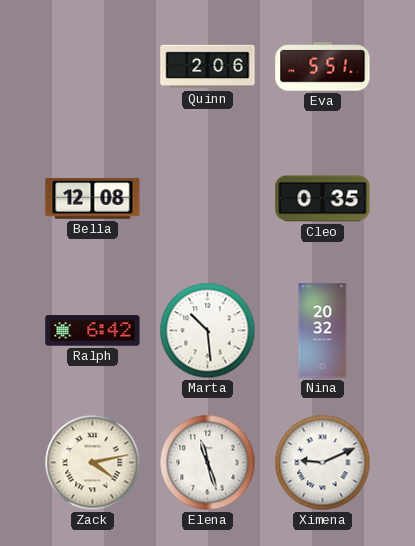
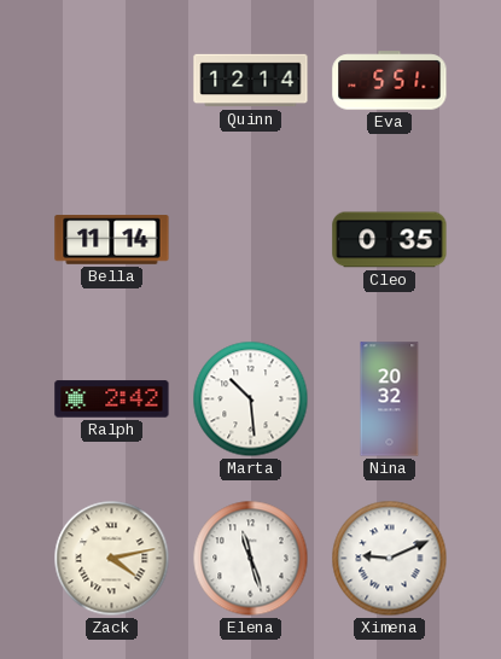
Quinn: 2:06 -> 12:14
Bella: 12:08 -> 11:14
Ralph: 6:42 -> 2:42
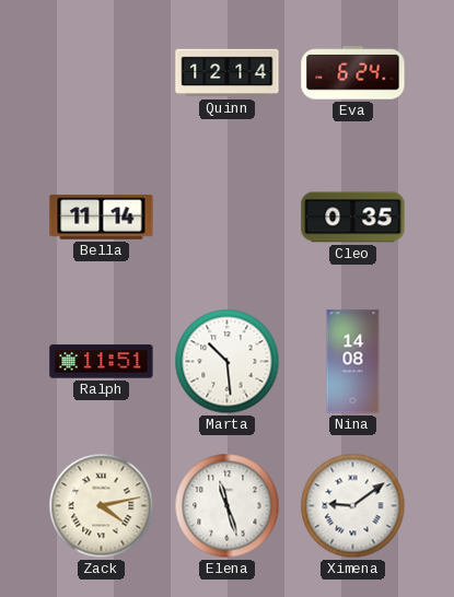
Eva: 5:51 -> 6:24
Ralph: 2:42 -> 11:51
Nina: 20:32 -> 14:08
Ximena: 9:11 -> 9:09
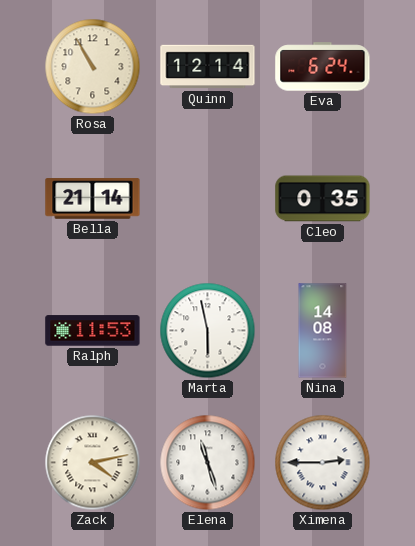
Rosa: none -> 10:55
Bella: 11:14 -> 21:14
Ralph: 11:51 -> 11:53
Marta: 10:29 -> 5:58
Ximena: 9:09 -> 2:45
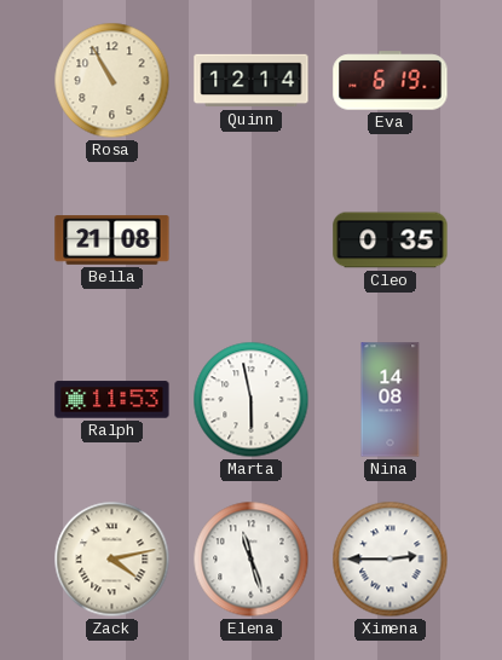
Eva: 6:24 -> 6:19
Bella: 21:14 -> 21:08
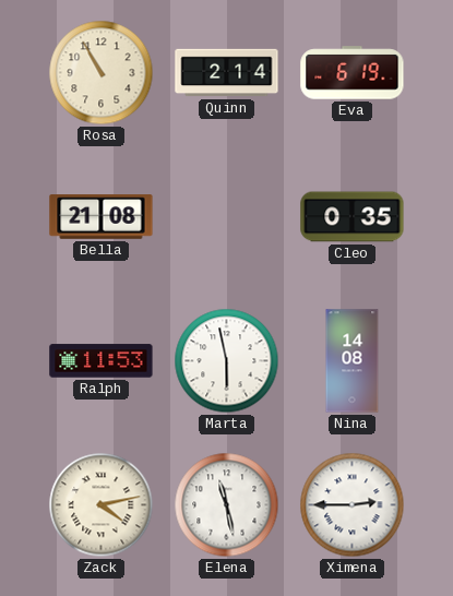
Quinn: 12:14 -> 2:14
Elena: 11:27 -> 11:28
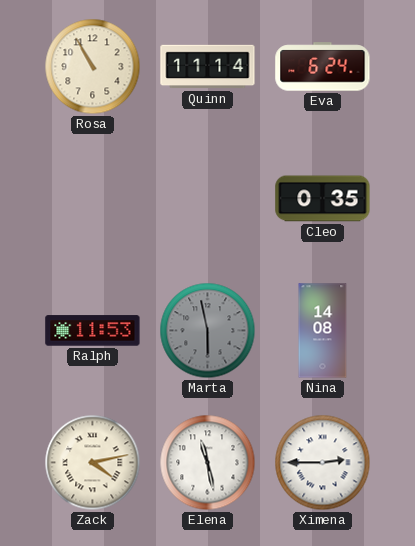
Quinn: 2:14 -> 11:14
Eva: 6:19 -> 6:24
Bella: 21:08 -> none
Marta dial: white -> grey
